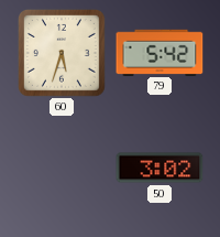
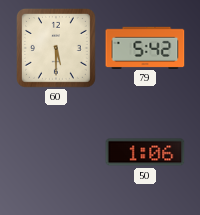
60: 5:33 -> 5:30
50: 3:02 -> 1:06
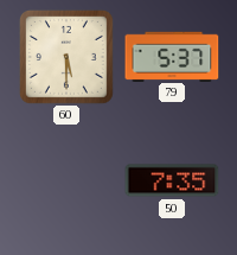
79: 5:42 -> 5:37
50: 1:06 -> 7:35
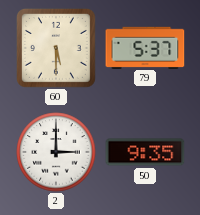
2: none -> 3:00
50: 7:35 -> 9:35
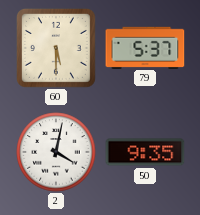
2: 3:00 -> 4:02
